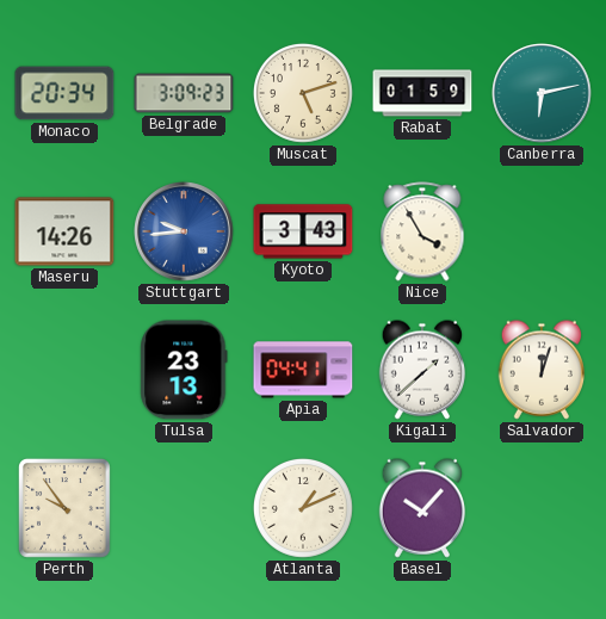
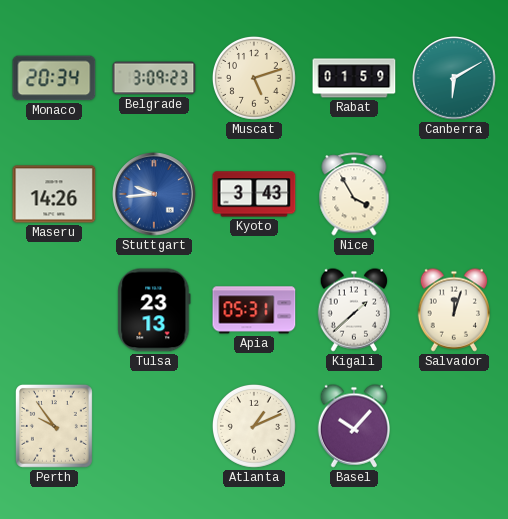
Canberra: 6:13 -> 6:10
Apia: 04:41 -> 05:31
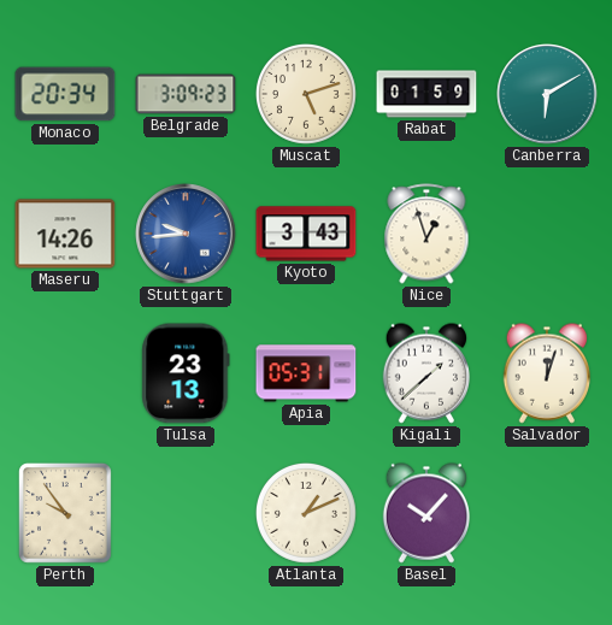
Nice: 3:55 -> 12:57
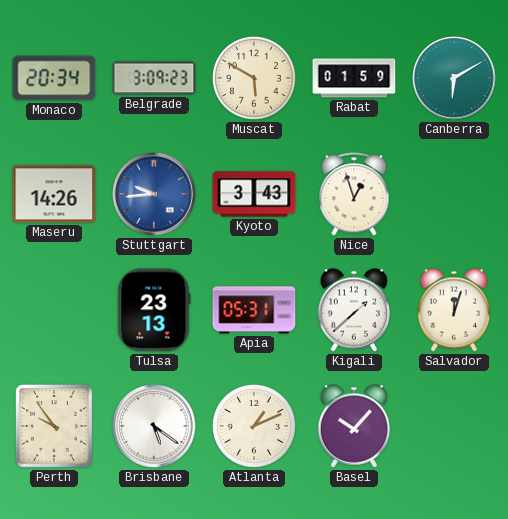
Muscat: 5:12 -> 5:50
Brisbane: none -> 5:21
